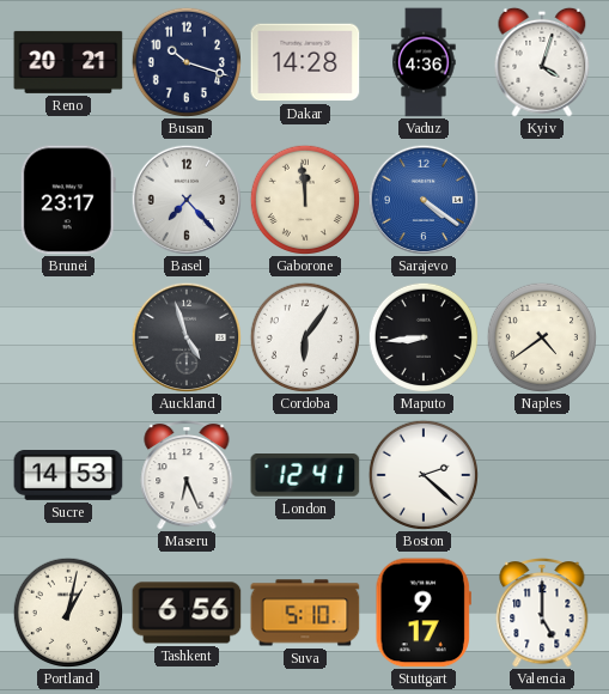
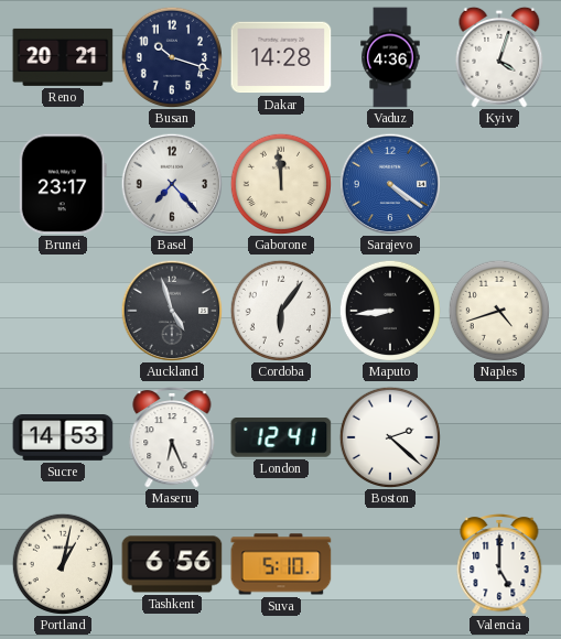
Naples: 4:39 -> 4:42
Stuttgart: 9:17 -> none
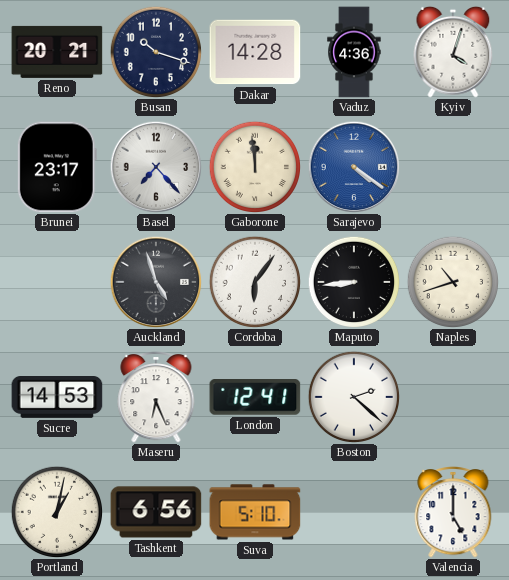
Naples: 4:42 -> 10:42
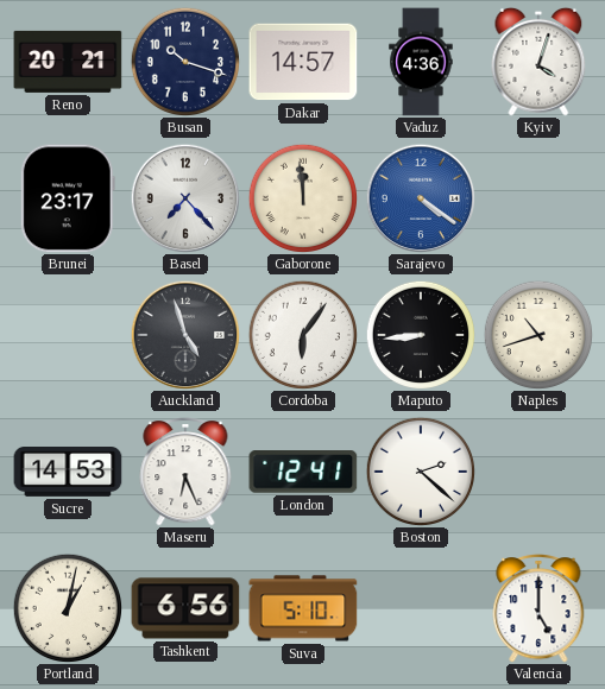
Dakar: 14:28 -> 14:57
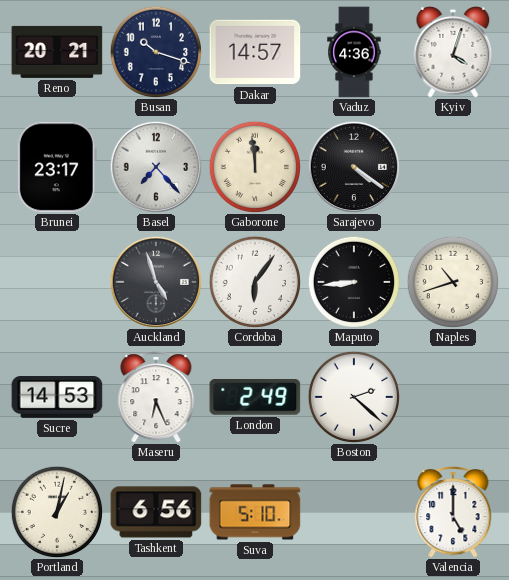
Sarajevo dial: blue -> black
London: 12:41 -> 2:49
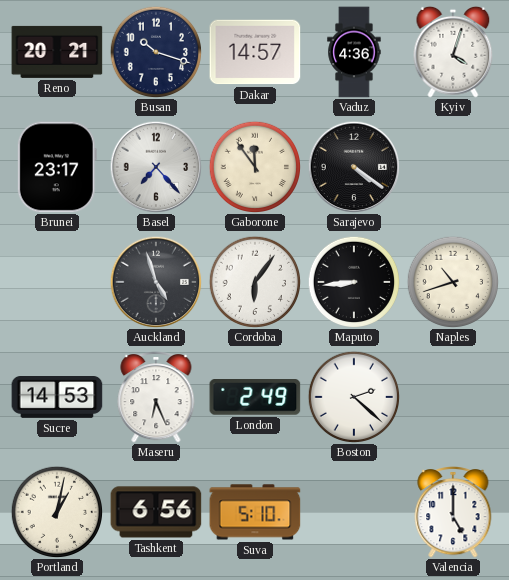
Gaborone: 11:59 -> 11:54
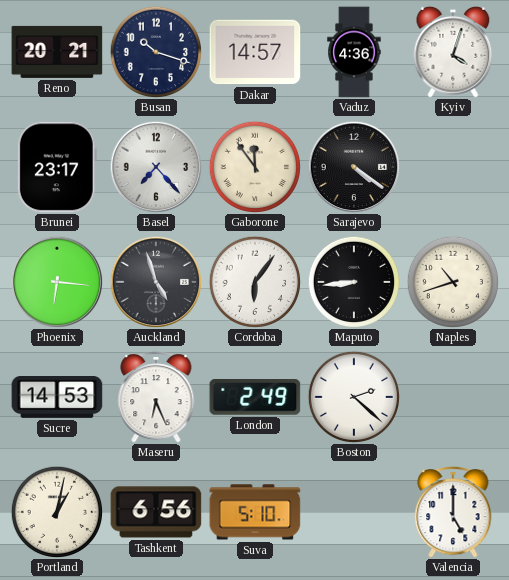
Phoenix: none -> 6:16
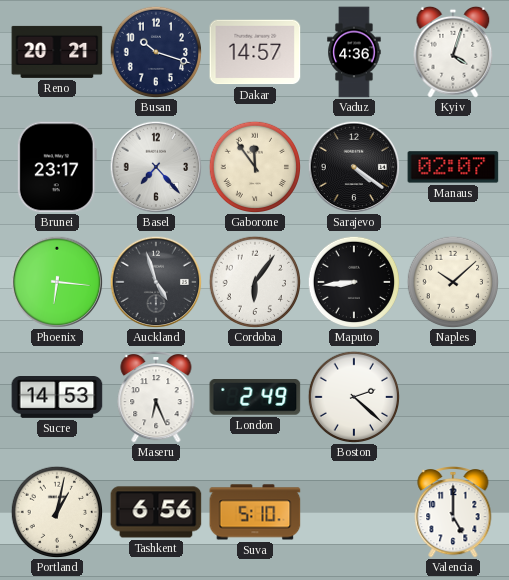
Manaus: none -> 02:07
Naples: 10:42 -> 10:08
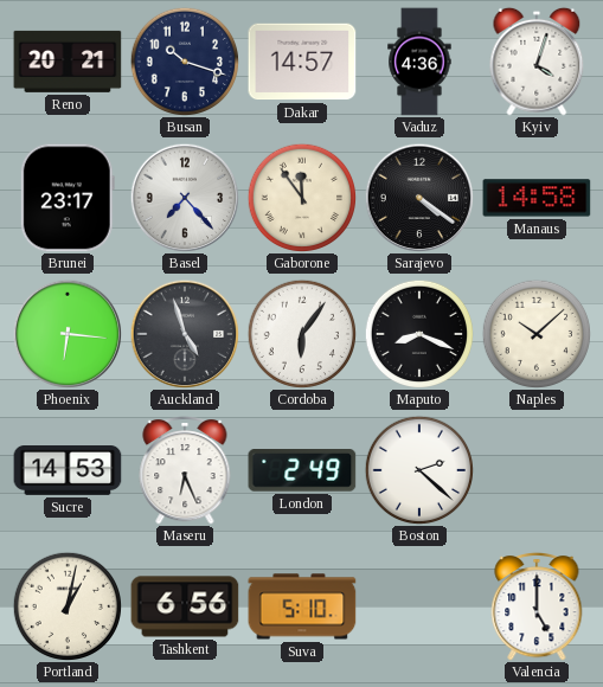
Manaus: 02:07 -> 14:58
Maputo: 8:44 -> 8:19
